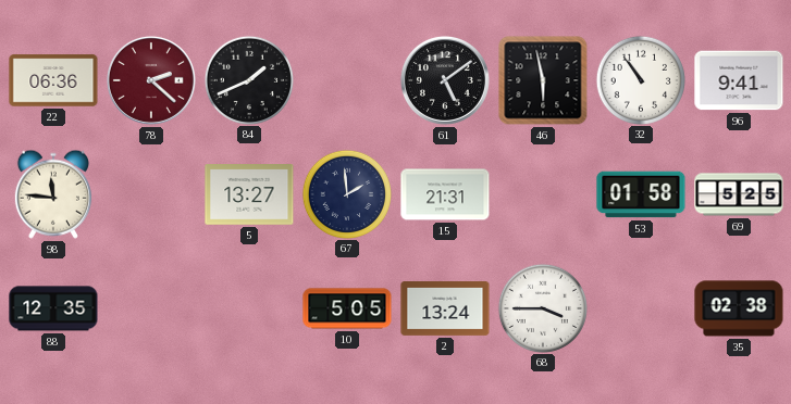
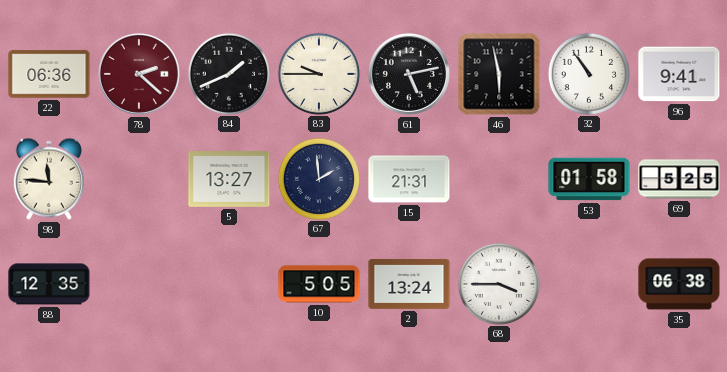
83: none -> 9:45
61: 5:09 -> 5:13
35: 02:38 -> 06:38
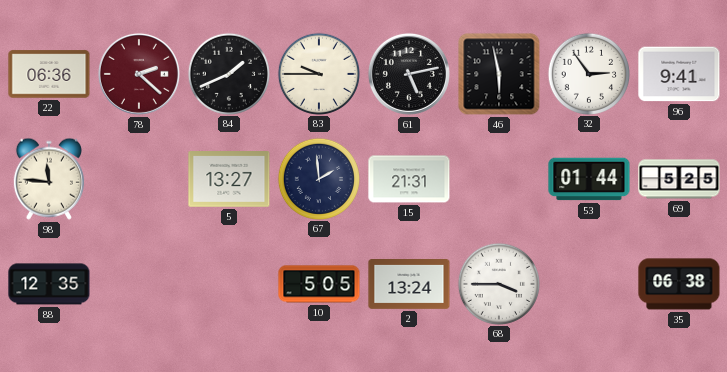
32: 10:54 -> 2:54
53: 01:58 -> 01:44
